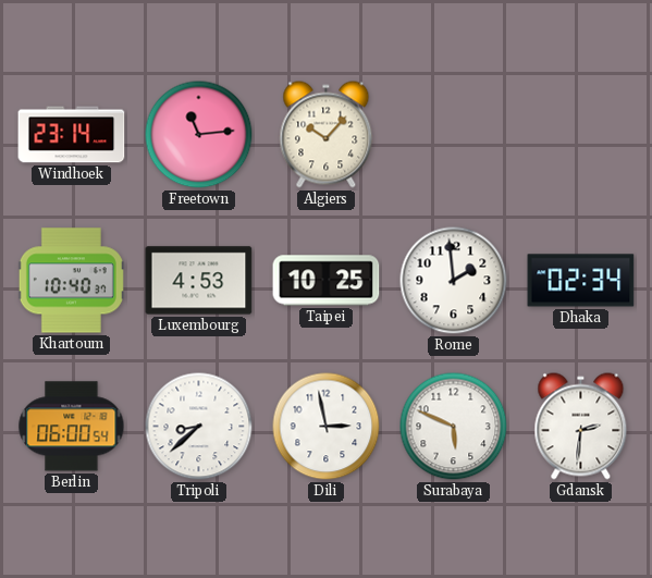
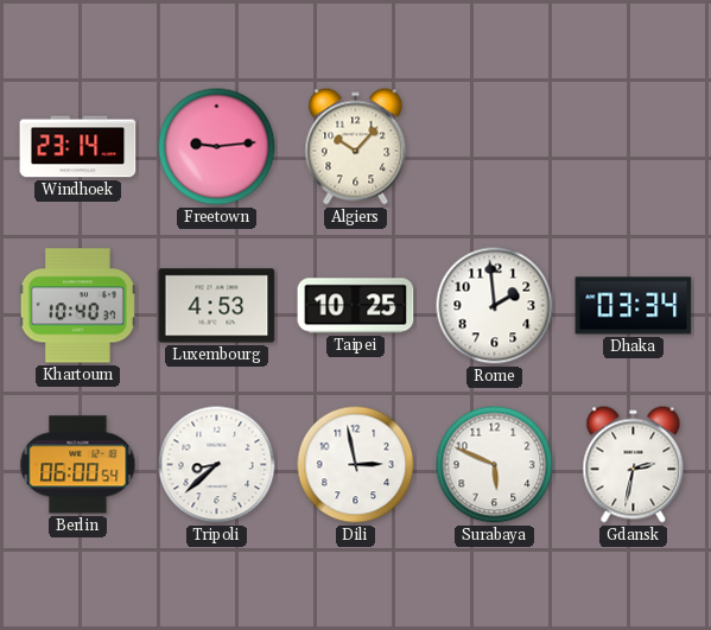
Freetown: 11:14 -> 9:14
Dhaka: 02:34 -> 03:34
Gdansk: 2:31 -> 2:32
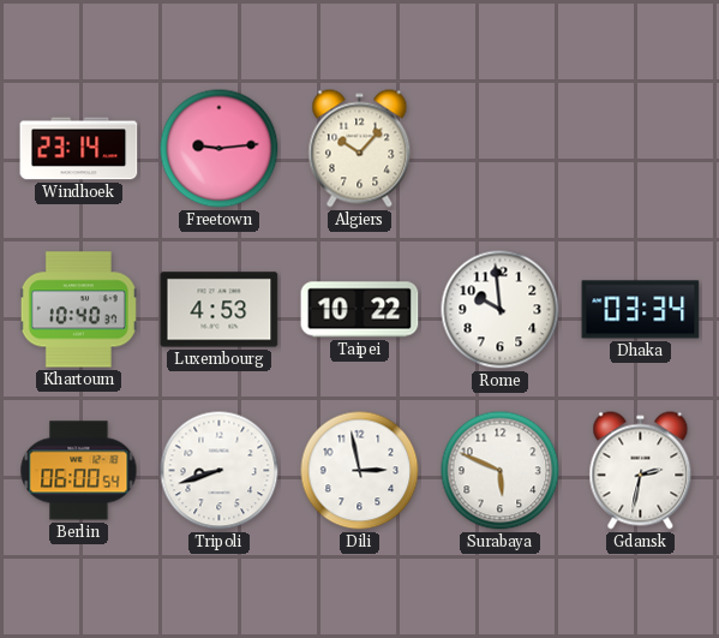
Taipei: 10:25 -> 10:22
Rome: 1:59 -> 9:59
Tripoli: 8:38 -> 8:42
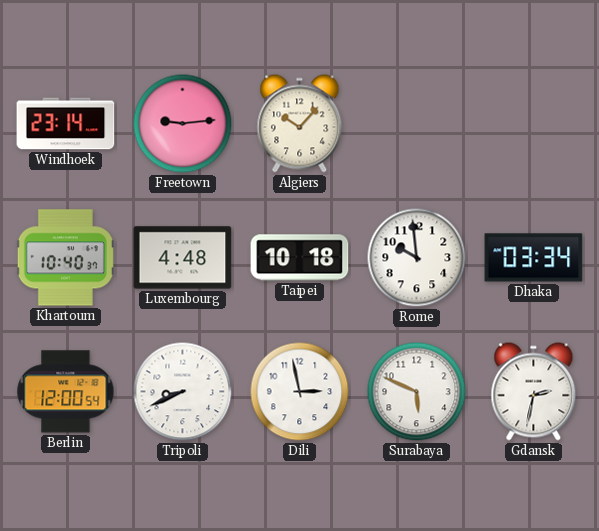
Luxembourg: 4:53 -> 4:48
Taipei: 10:22 -> 10:18
Berlin: 06:00 -> 12:00
Tripoli: 8:42 -> 8:41
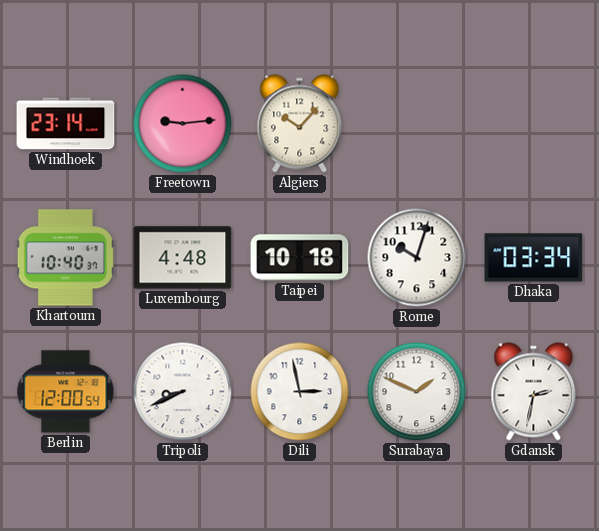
Rome: 9:59 -> 10:03
Surabaya: 5:49 -> 1:49
